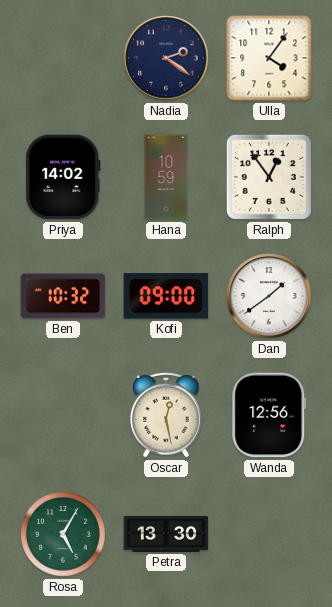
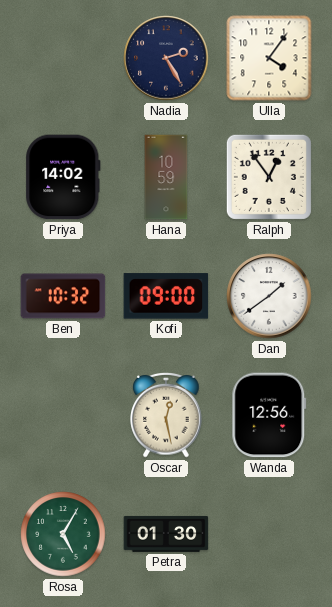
Nadia: 2:21 -> 2:25
Petra: 13:30 -> 01:30
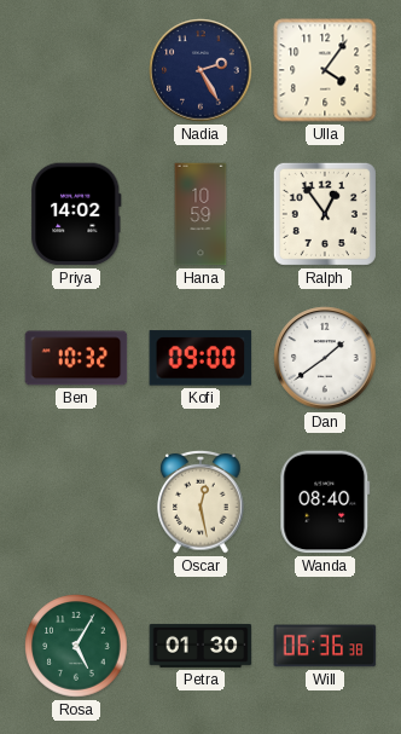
Wanda: 12:56 -> 08:40
Will: none -> 06:36
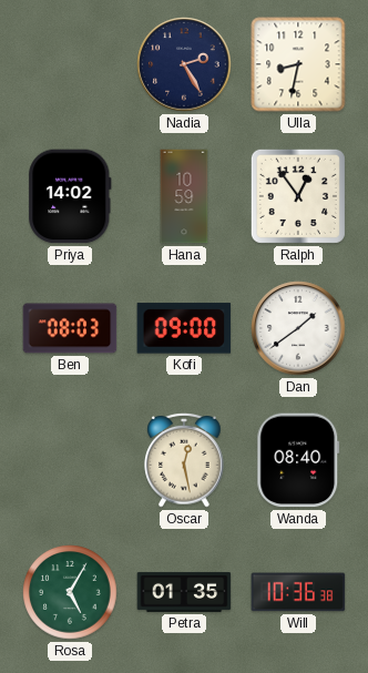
Ulla: 4:06 -> 8:32
Ben: 10:32 -> 08:03
Petra: 01:30 -> 01:35
Will: 06:36 -> 10:36
